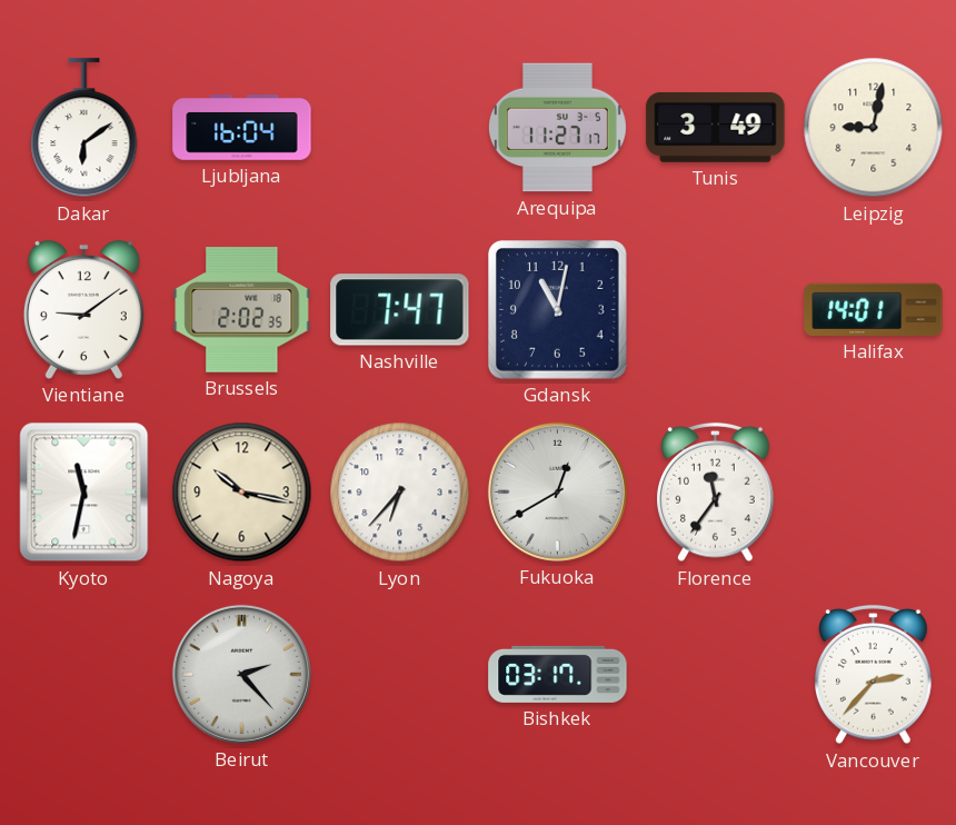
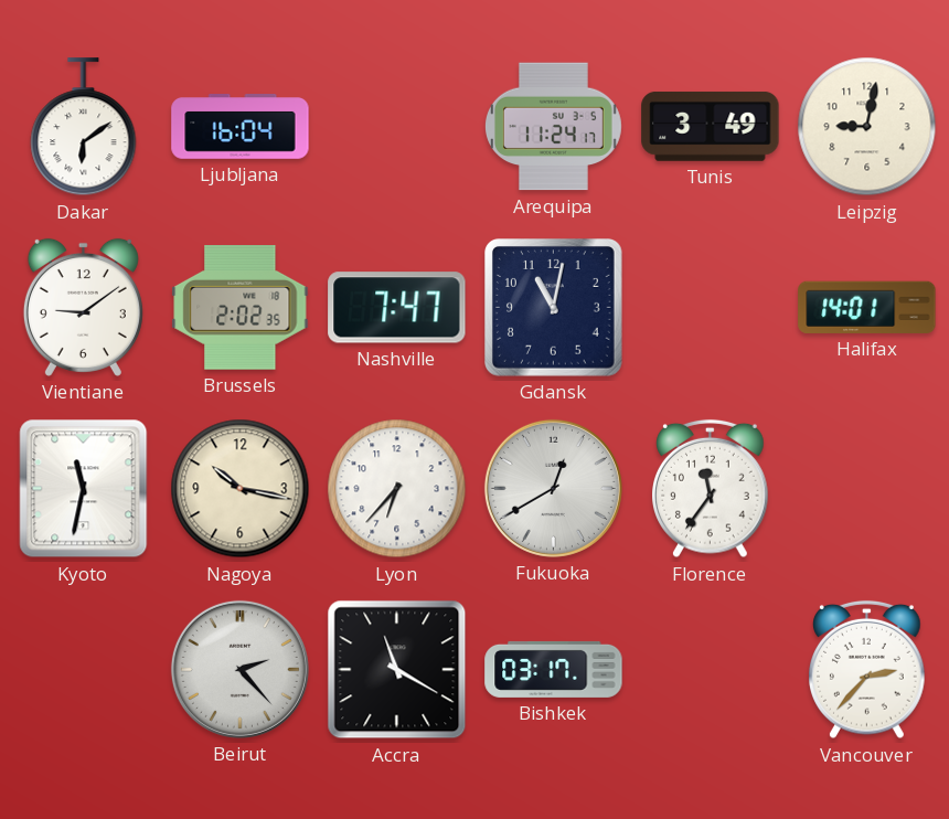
Arequipa: 11:27 -> 11:24
Accra: none -> 11:20
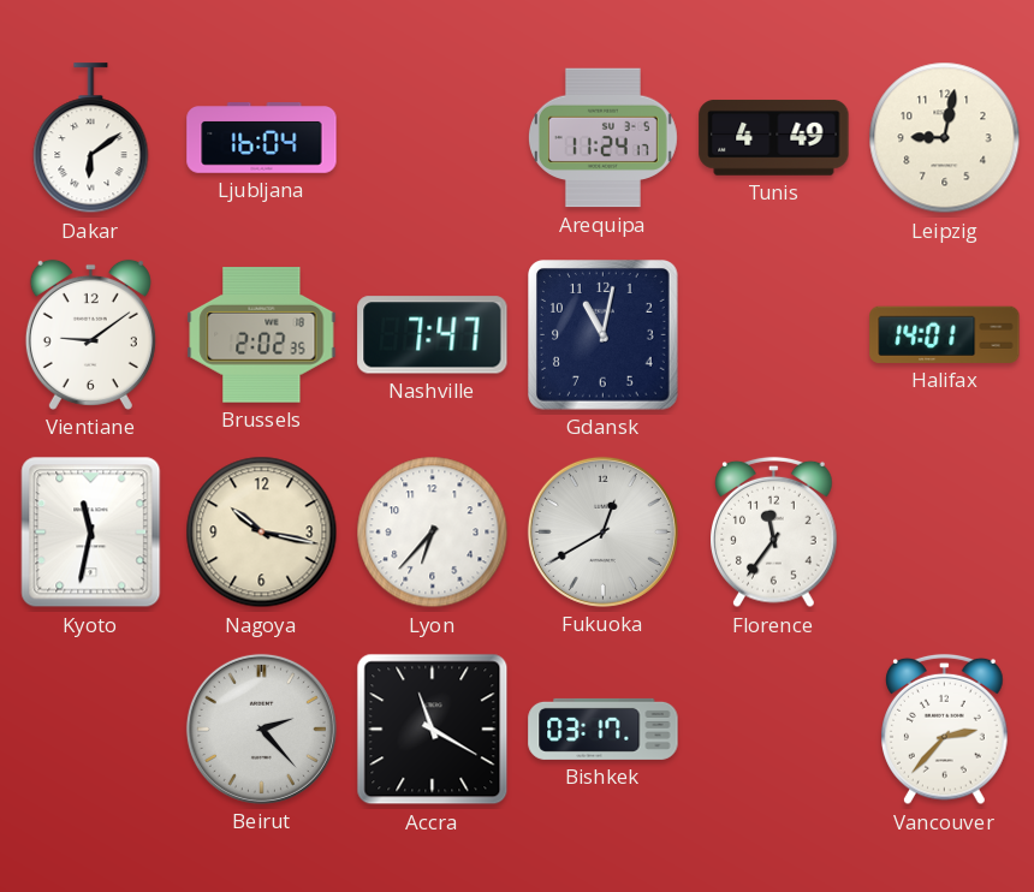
Tunis: 3:49 -> 4:49
